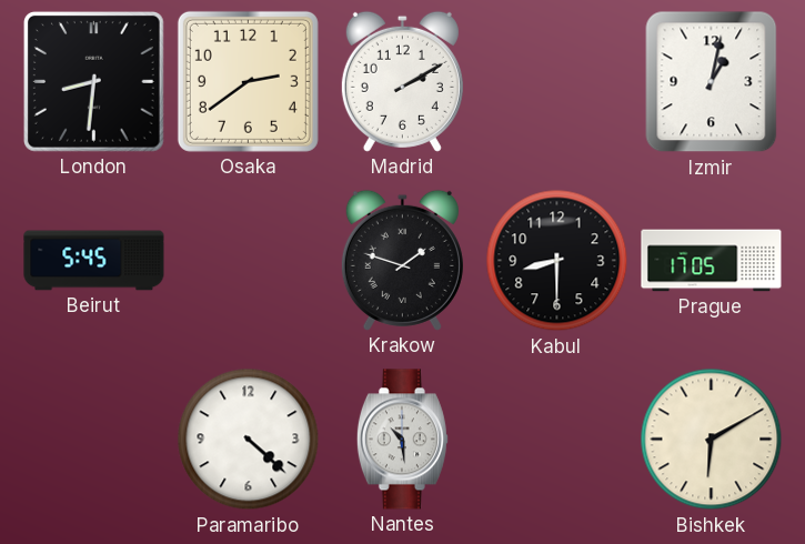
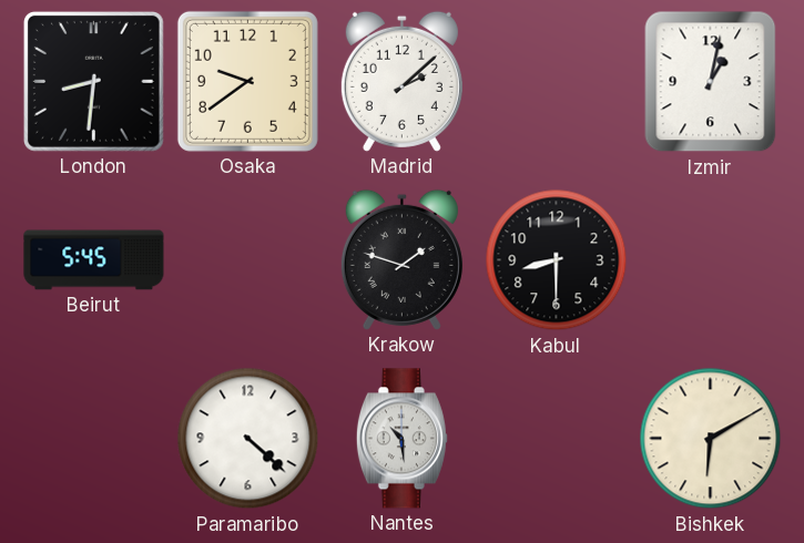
Osaka: 2:39 -> 9:39
Madrid: 2:10 -> 2:08
Prague: 17:05 -> none
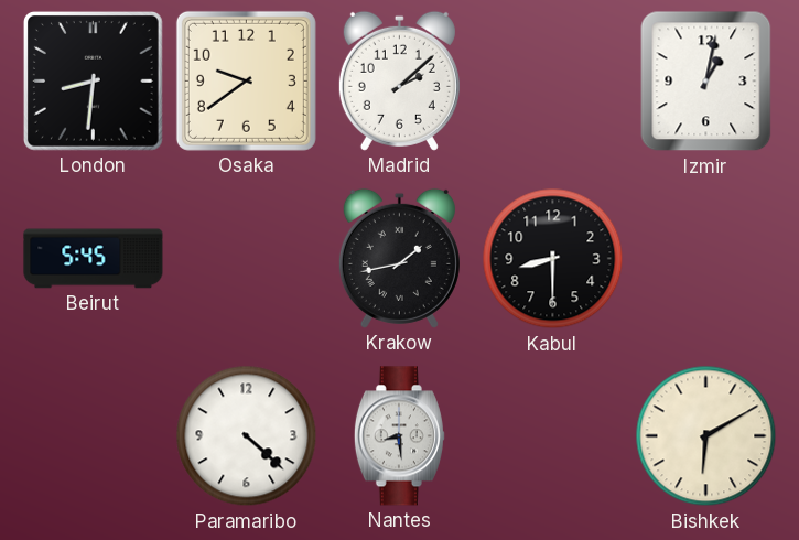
Krakow: 1:48 -> 1:43
Nantes: 10:29 -> 8:29
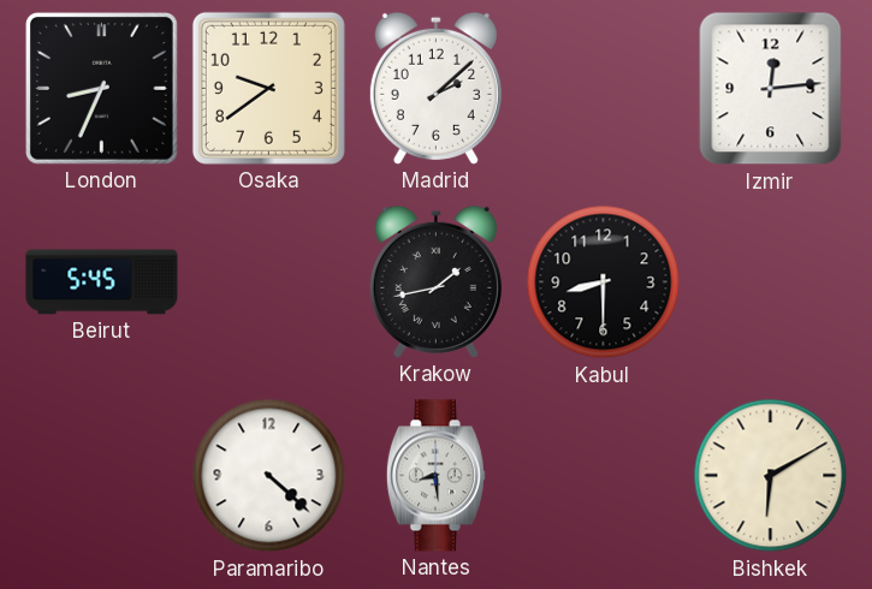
London: 8:31 -> 8:34
Izmir: 1:02 -> 12:14
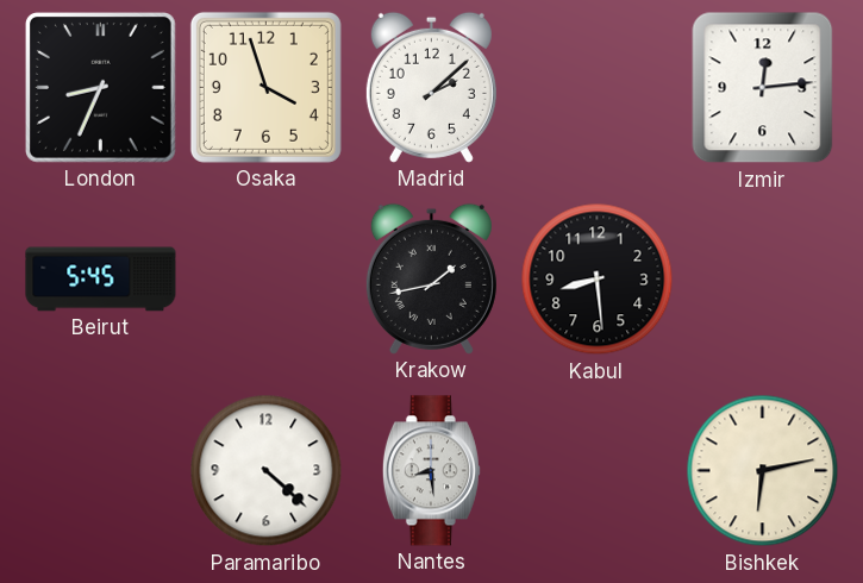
Osaka: 9:39 -> 3:57
Kabul: 8:30 -> 8:29
Bishkek: 6:10 -> 6:13
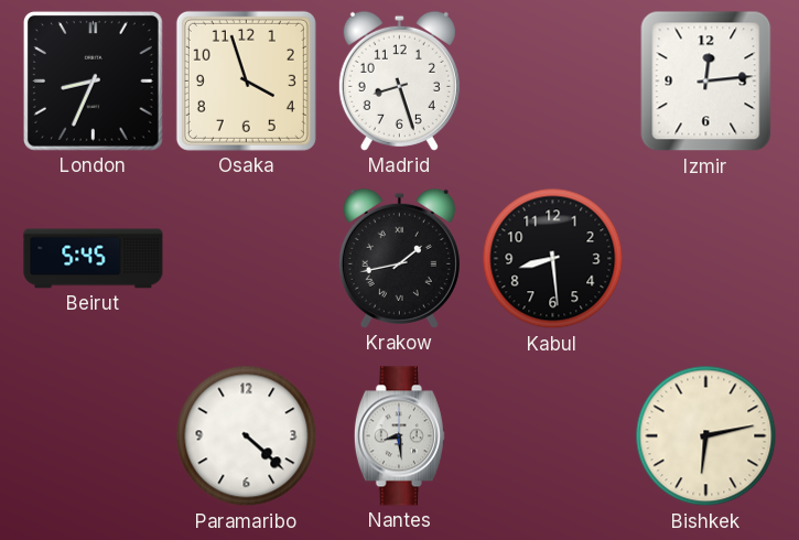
Madrid: 2:08 -> 8:27
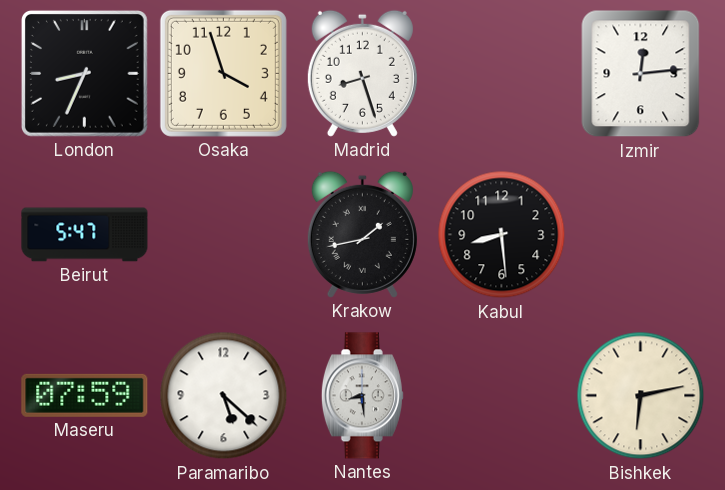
Beirut: 5:45 -> 5:47
Maseru: none -> 07:59
Paramaribo: 4:22 -> 5:22
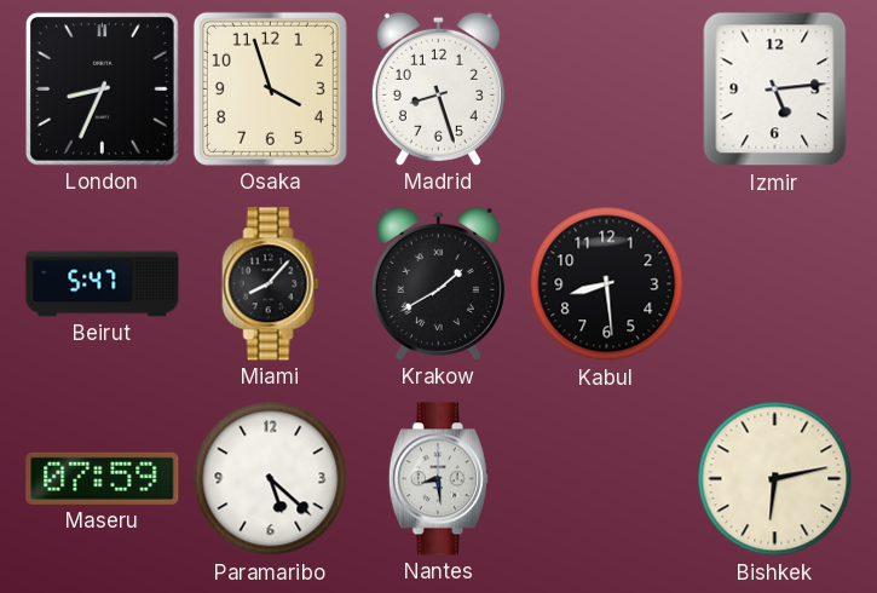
Izmir: 12:14 -> 5:14
Miami: none -> 8:07
Krakow: 1:43 -> 1:40
